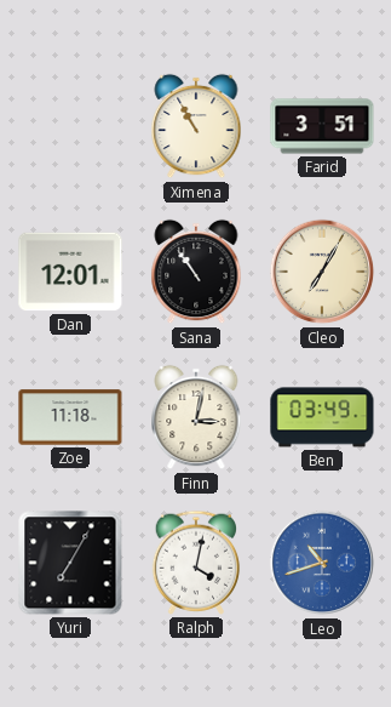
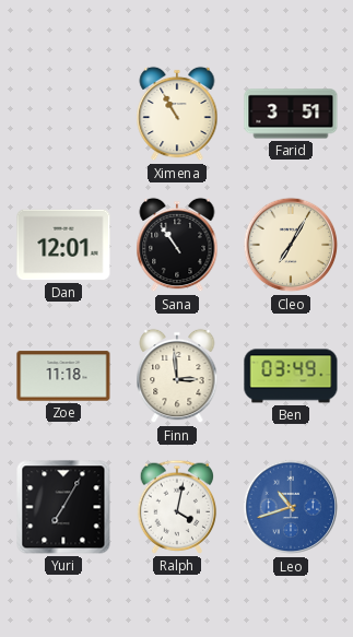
Finn: 3:02 -> 2:59
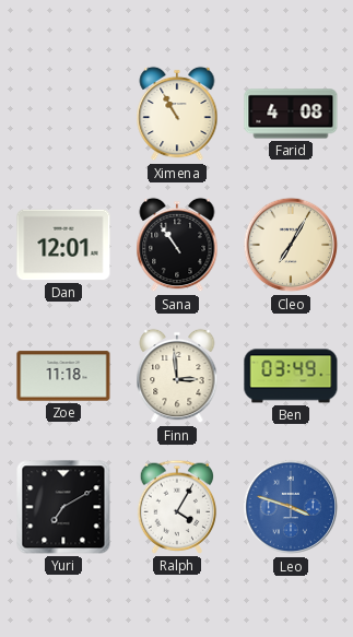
Farid: 3:51 -> 4:08
Yuri: 7:05 -> 7:10
Ralph: 4:02 -> 4:05
Leo: 10:42 -> 3:48
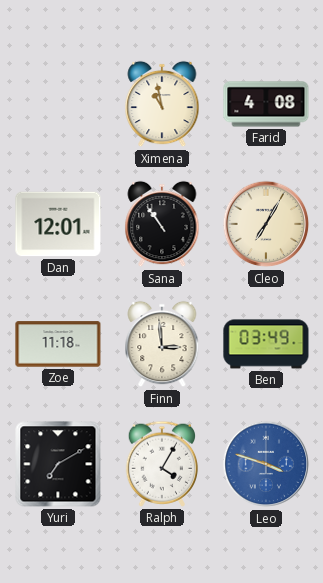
Ximena: 10:55 -> 10:58
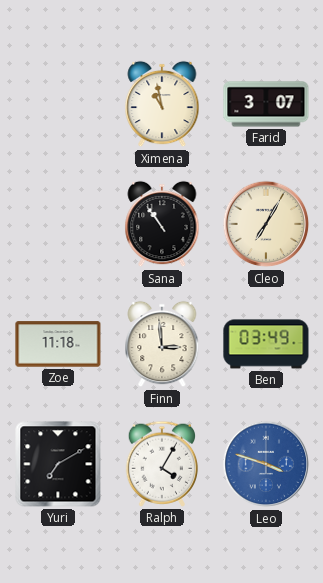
Farid: 4:08 -> 3:07
Dan: 12:01 -> none
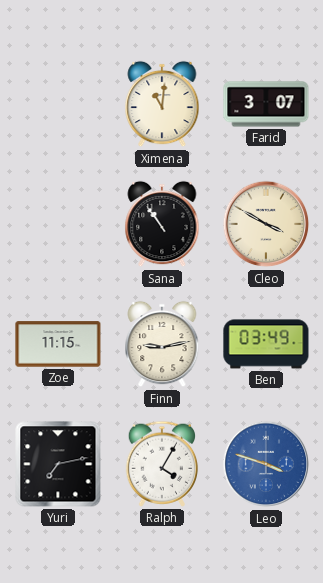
Ximena: 10:58 -> 11:01
Cleo: 7:05 -> 3:50
Zoe: 11:18 -> 11:15
Finn: 2:59 -> 9:13
Yuri: 7:10 -> 7:13
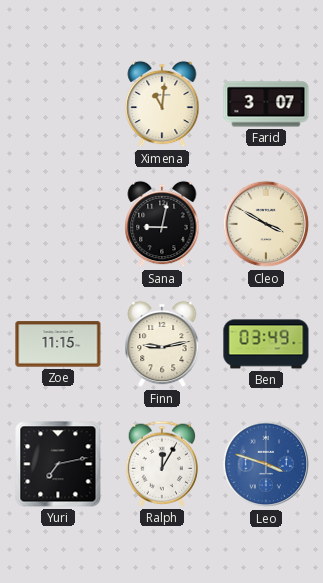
Sana: 10:54 -> 9:02
Ralph: 4:05 -> 12:05
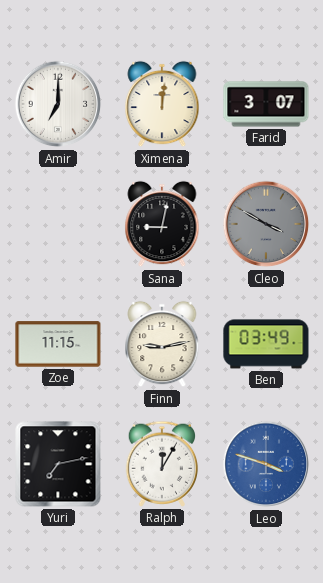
Amir: none -> 7:00
Ximena: 11:01 -> 12:01
Cleo dial: cream -> grey
